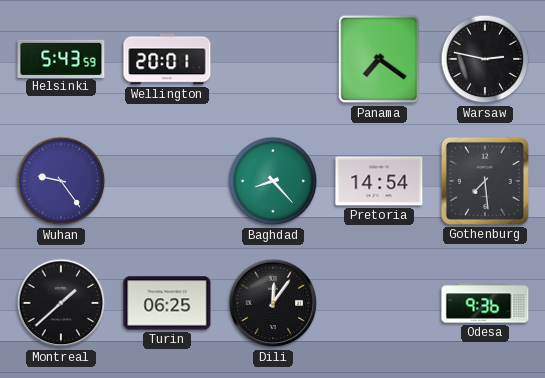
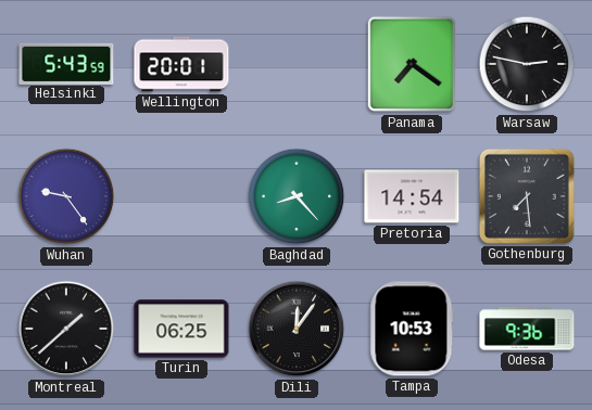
Tampa: none -> 10:53
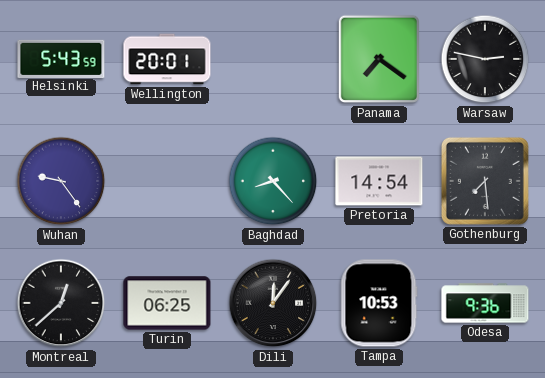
Montreal: 1:38 -> 12:38
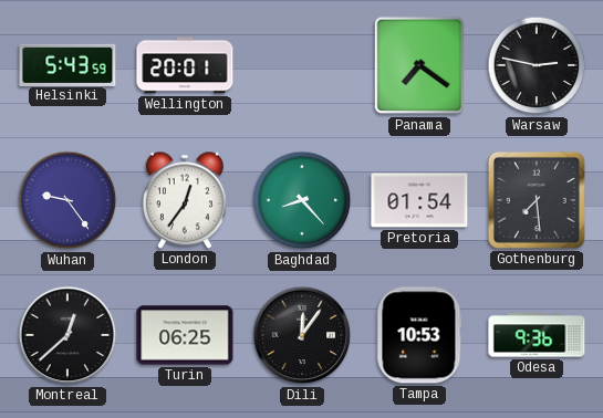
London: none -> 12:36
Pretoria: 14:54 -> 01:54
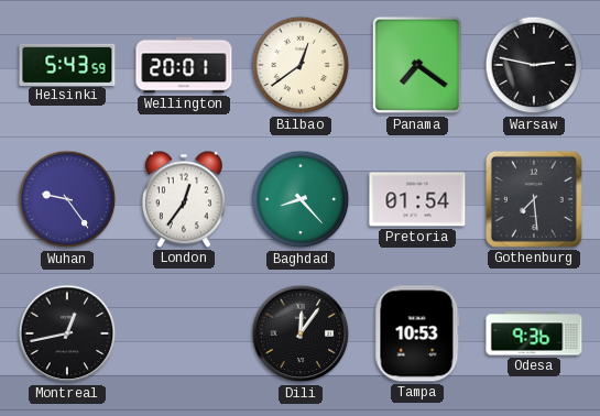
Bilbao: none -> 12:39
Montreal: 12:38 -> 12:43
Turin: 06:25 -> none
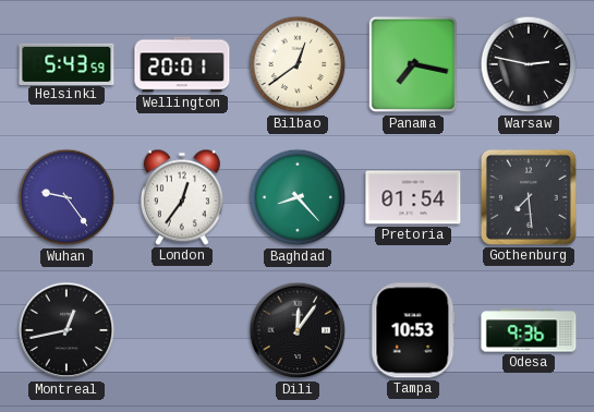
Panama: 7:21 -> 7:17
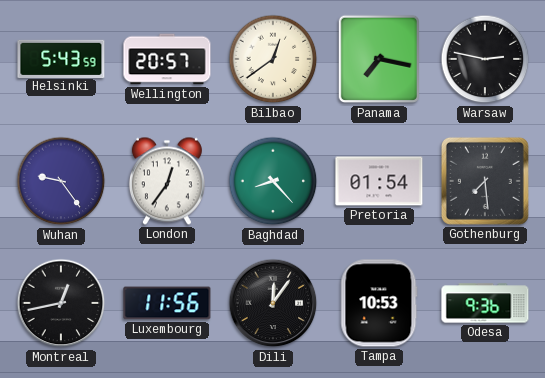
Wellington: 20:01 -> 20:57
Luxembourg: none -> 11:56
